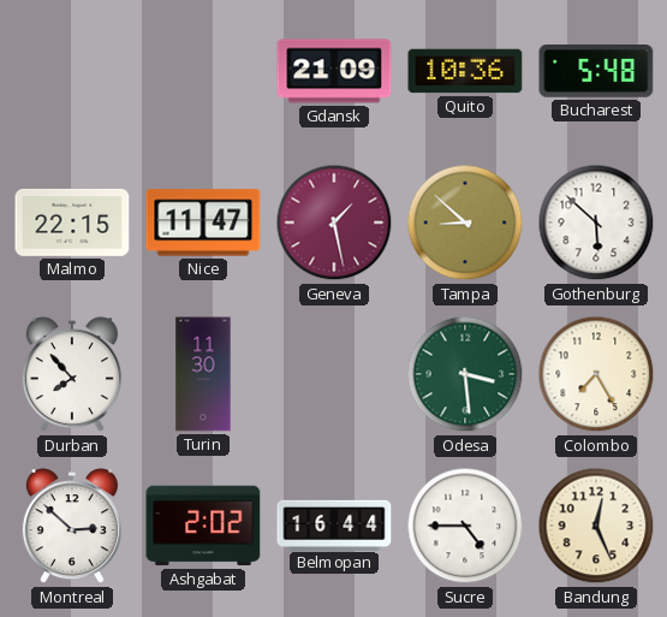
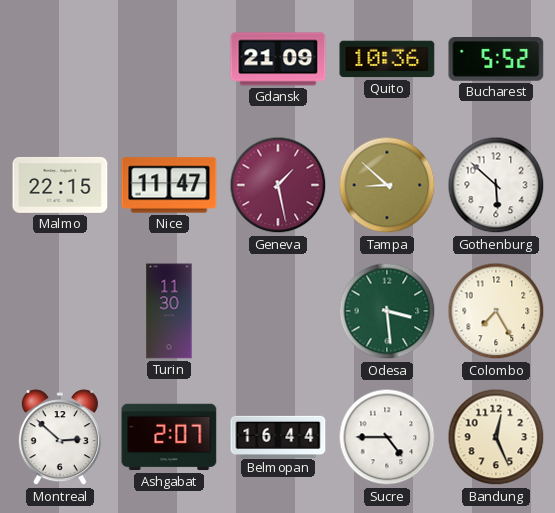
Bucharest: 5:48 -> 5:52
Durban: 7:53 -> none
Ashgabat: 2:02 -> 2:07
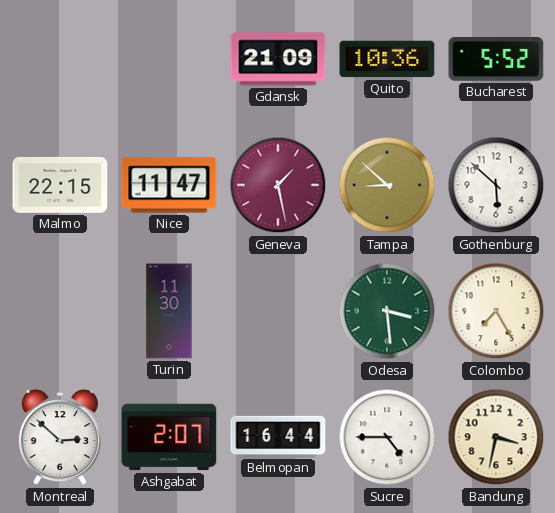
Bandung: 12:26 -> 3:32
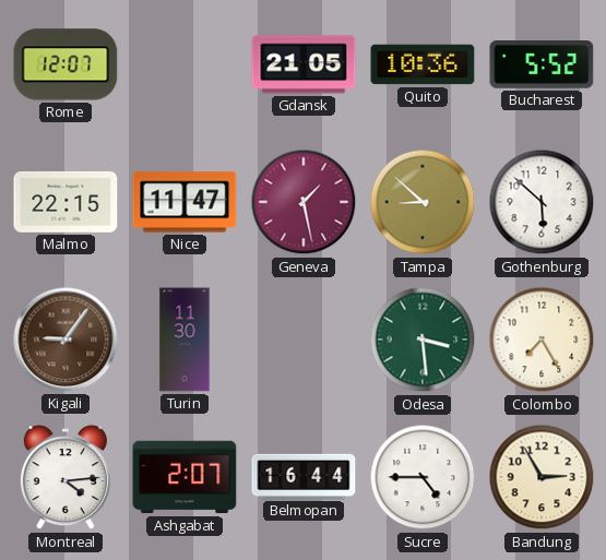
Rome: none -> 12:07
Gdansk: 21:09 -> 21:05
Kigali: none -> 9:06
Montreal: 2:52 -> 4:14
Bandung: 3:32 -> 2:55
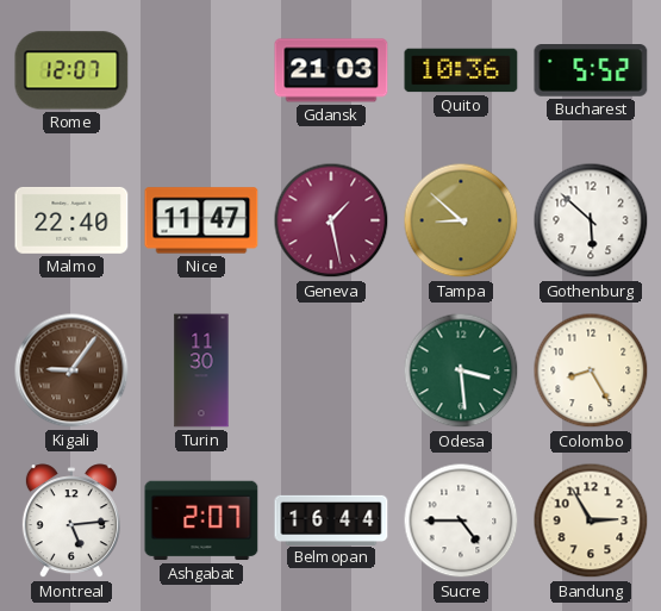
Gdansk: 21:05 -> 21:03
Malmo: 22:15 -> 22:40
Colombo: 7:25 -> 8:25
Montreal: 4:14 -> 5:14
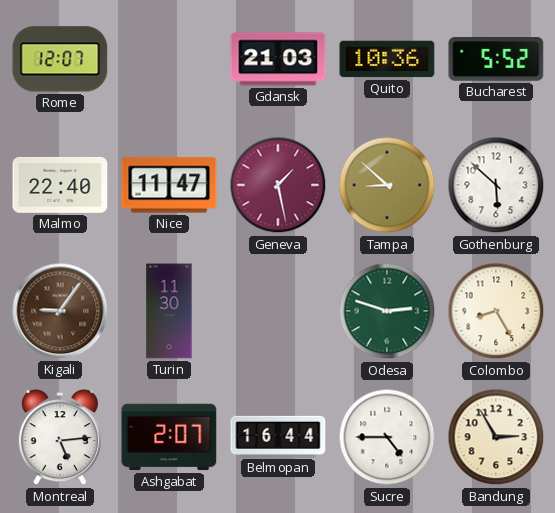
Odesa: 3:29 -> 2:48
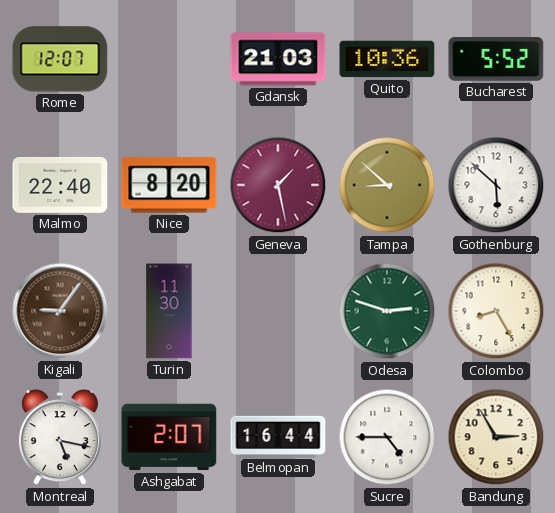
Nice: 11:47 -> 8:20
Montreal: 5:14 -> 5:17
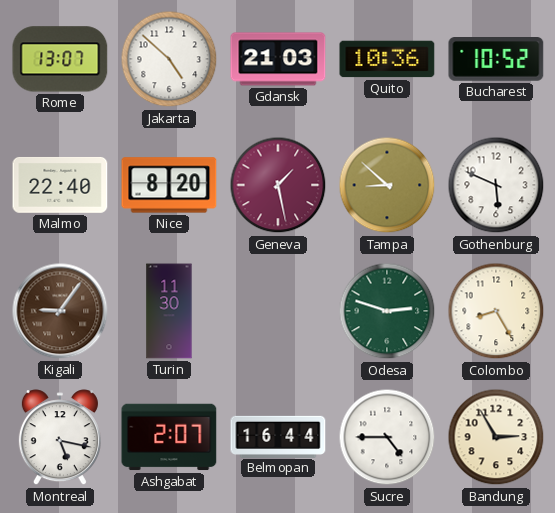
Rome: 12:07 -> 13:07
Jakarta: none -> 4:52
Bucharest: 5:52 -> 10:52
Gothenburg: 5:52 -> 5:49
